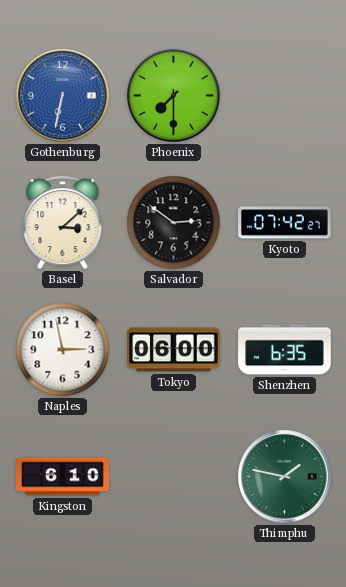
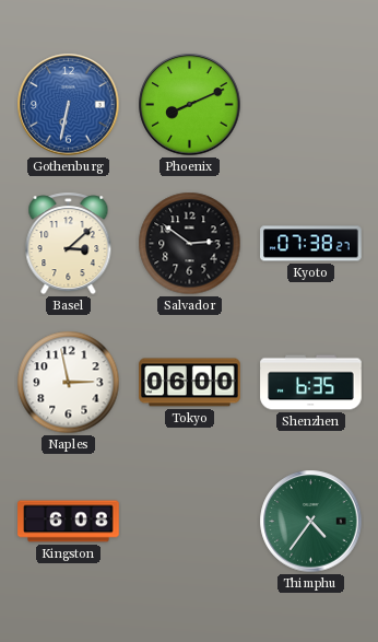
Phoenix: 7:30 -> 8:11
Kyoto: 07:42 -> 07:38
Kingston: 6:10 -> 6:08
Thimphu: 1:47 -> 4:36
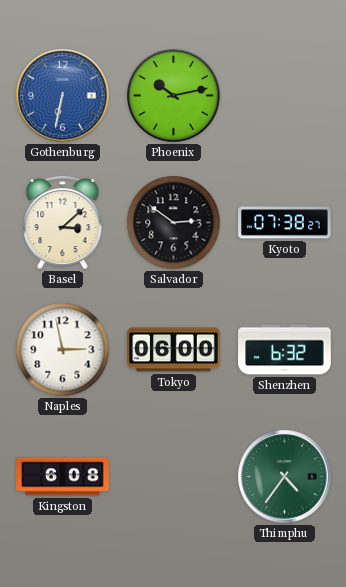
Phoenix: 8:11 -> 10:13
Shenzhen: 6:35 -> 6:32
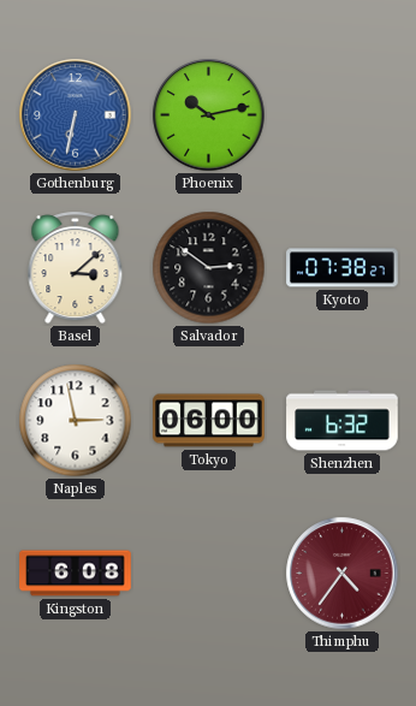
Thimphu dial: green -> burgundy
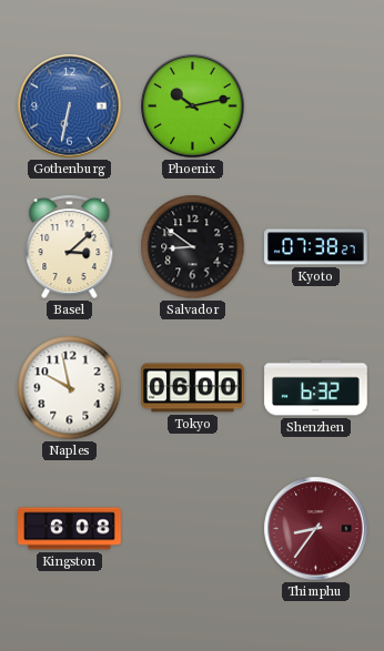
Salvador: 2:51 -> 8:51
Naples: 2:58 -> 9:58
Thimphu: 4:36 -> 8:36
